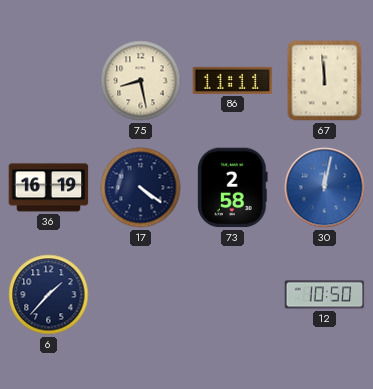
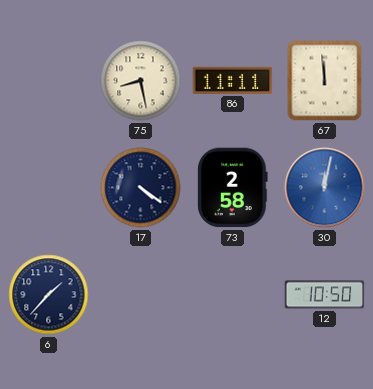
36: 16:19 -> none
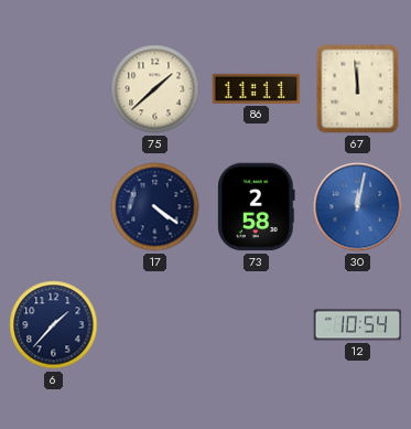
75: 8:28 -> 1:38
12: 10:50 -> 10:54
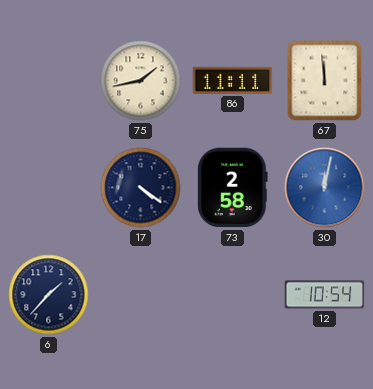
75: 1:38 -> 1:43
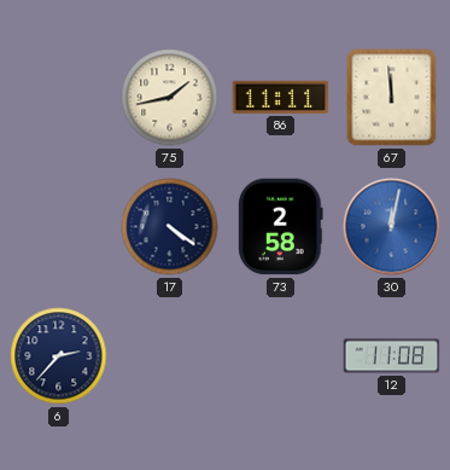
6: 1:37 -> 2:37
12: 10:54 -> 11:08
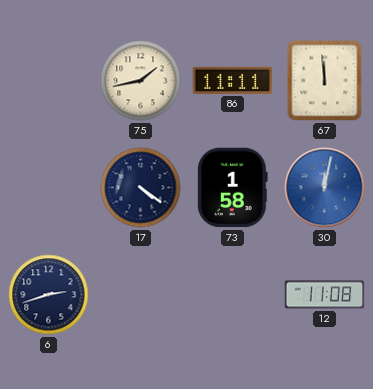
73: 2:58 -> 1:58
6: 2:37 -> 2:42
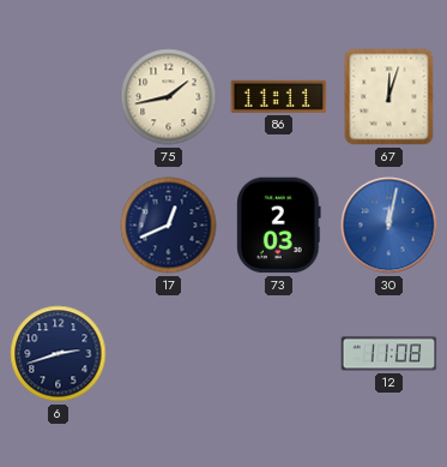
67: 11:59 -> 12:03
17: 4:21 -> 12:41
73: 1:58 -> 2:03
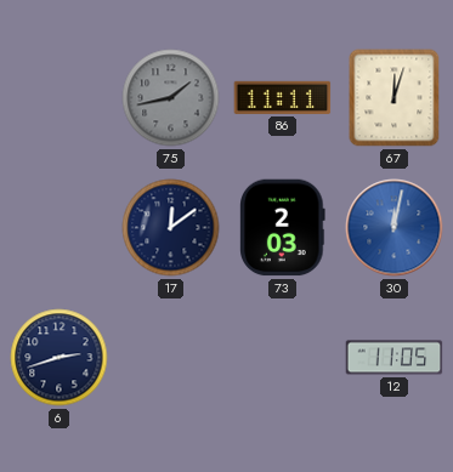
75 dial: cream -> grey
17: 12:41 -> 12:09
12: 11:08 -> 11:05
